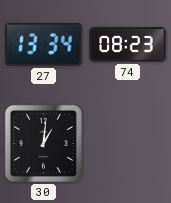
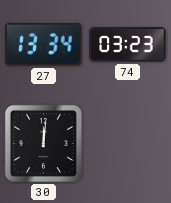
74: 08:23 -> 03:23
30: 1:01 -> 12:01
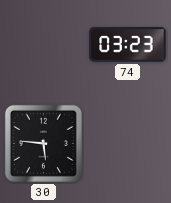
27: 13:34 -> none
30: 12:01 -> 5:46
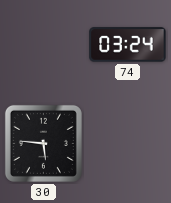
74: 03:23 -> 03:24
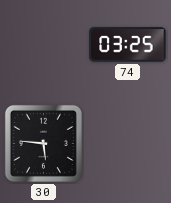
74: 03:24 -> 03:25
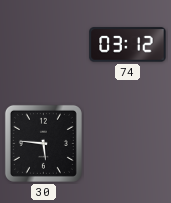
74: 03:25 -> 03:12
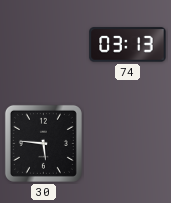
74: 03:12 -> 03:13
